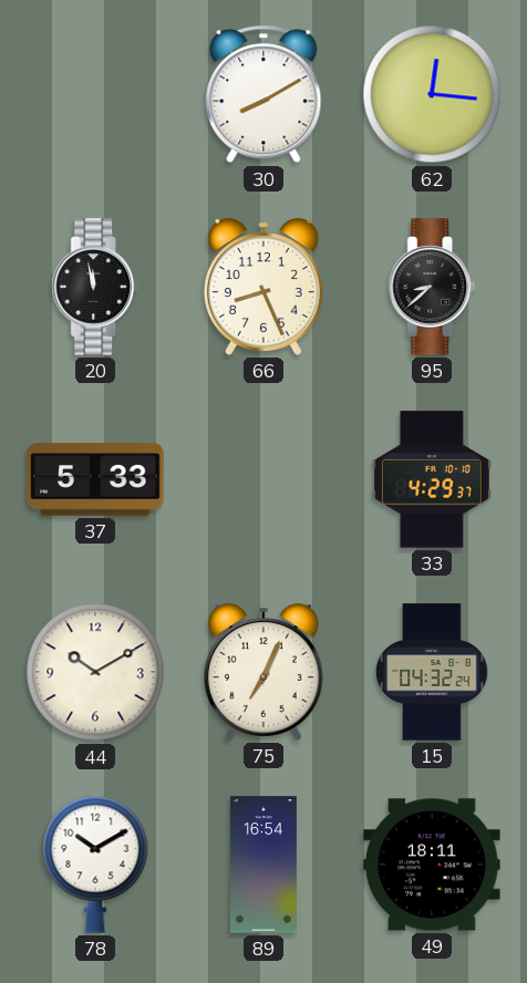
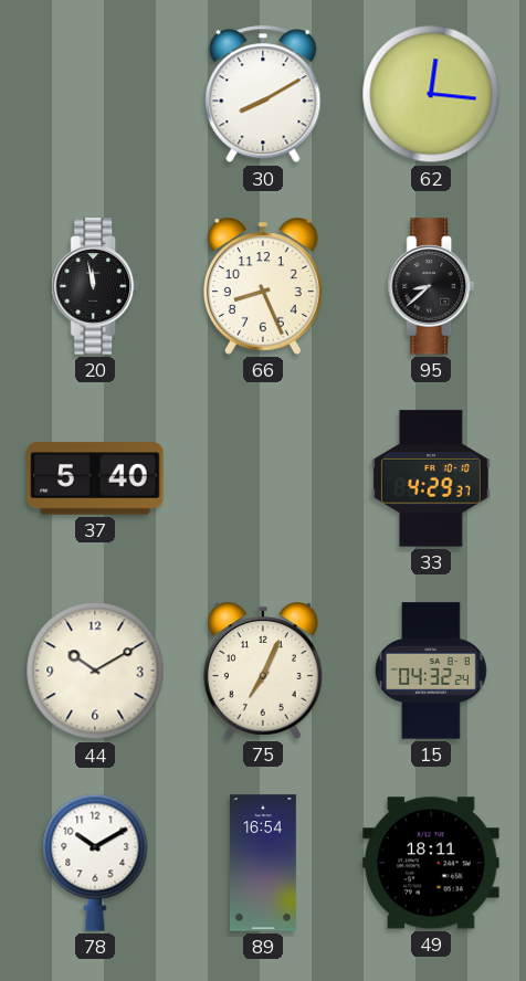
37: 5:33 -> 5:40
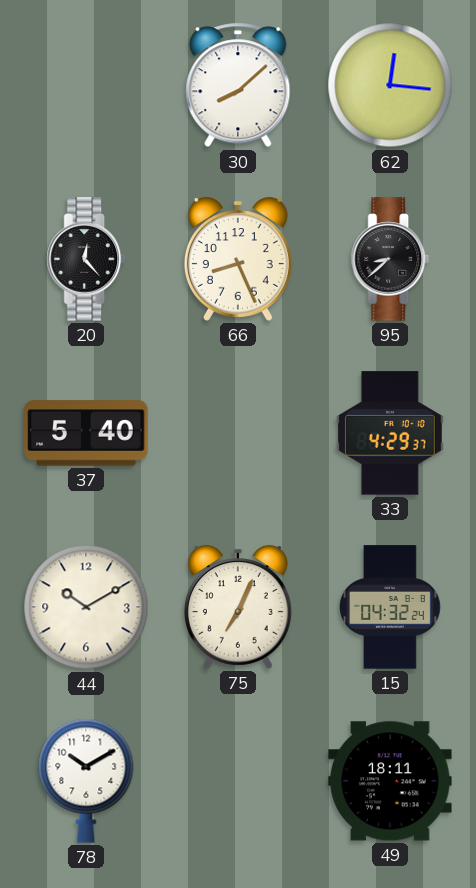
30: 8:10 -> 8:08
20: 11:58 -> 12:23
89: 16:54 -> none
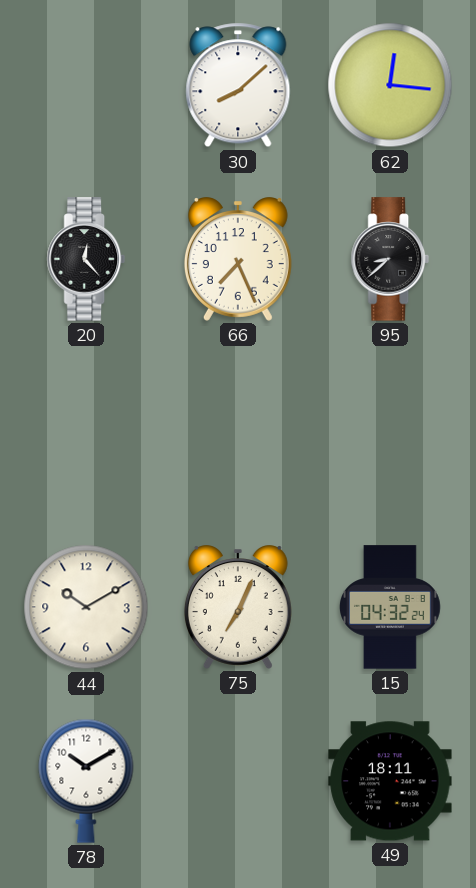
66: 8:26 -> 7:26
37: 5:40 -> none
33: 4:29 -> none
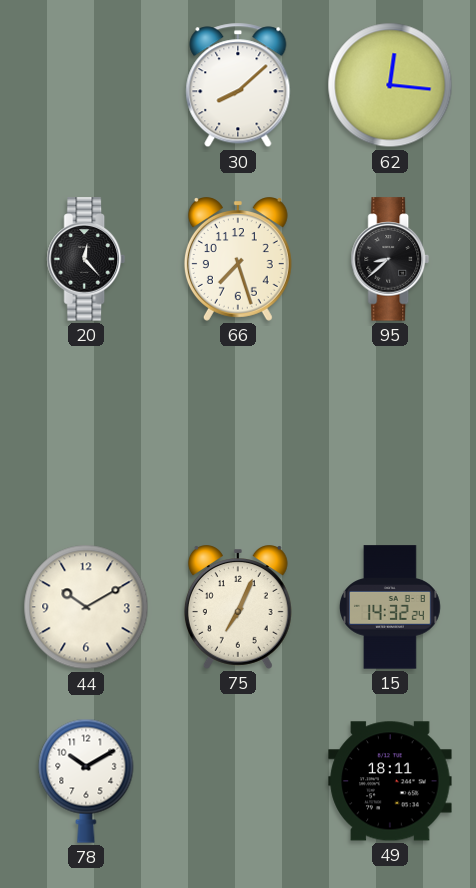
66: 7:26 -> 7:27
15: 04:32 -> 14:32
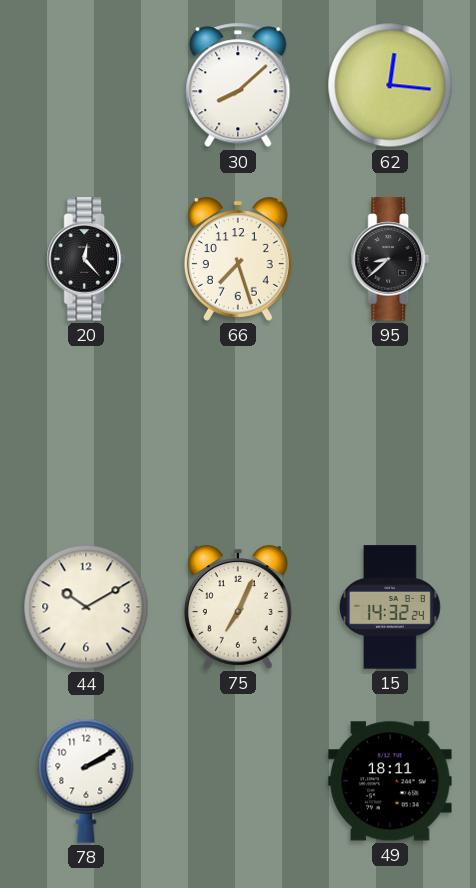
78: 10:10 -> 2:10
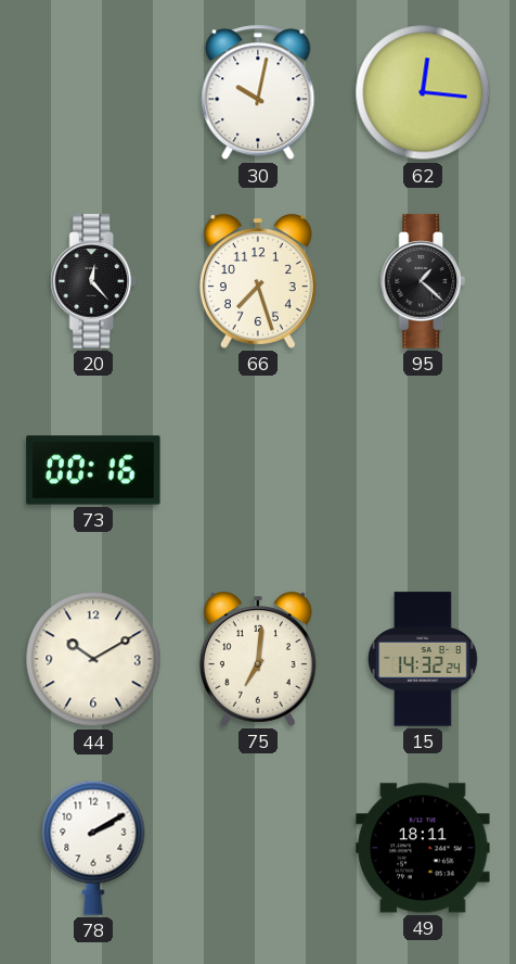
30: 8:08 -> 10:02
95: 8:38 -> 1:22
73: none -> 00:16
75: 7:04 -> 7:01
